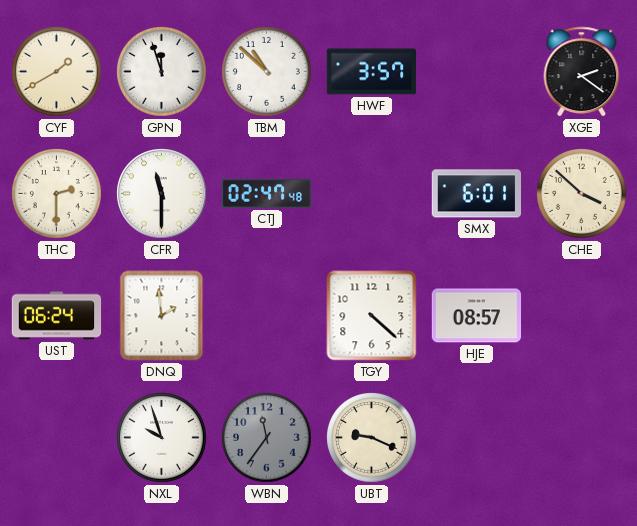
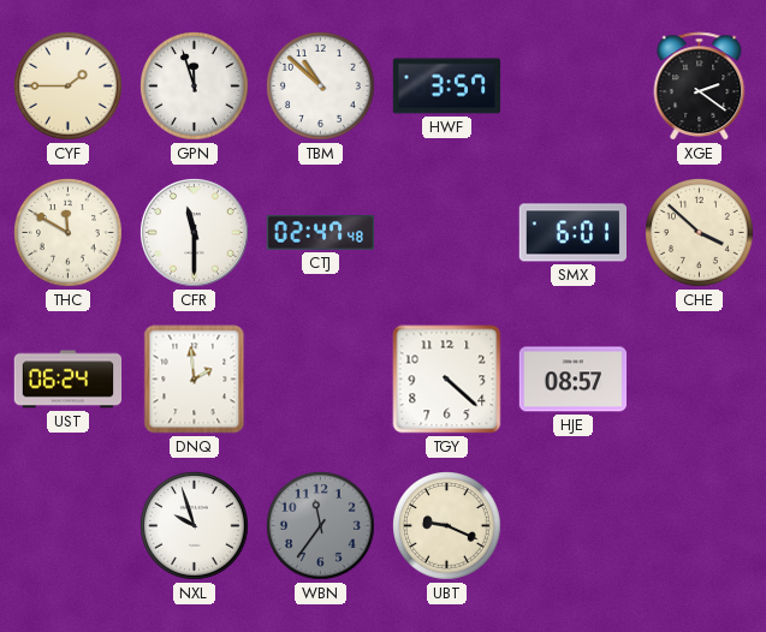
CYF: 1:40 -> 1:45
THC: 2:30 -> 11:50
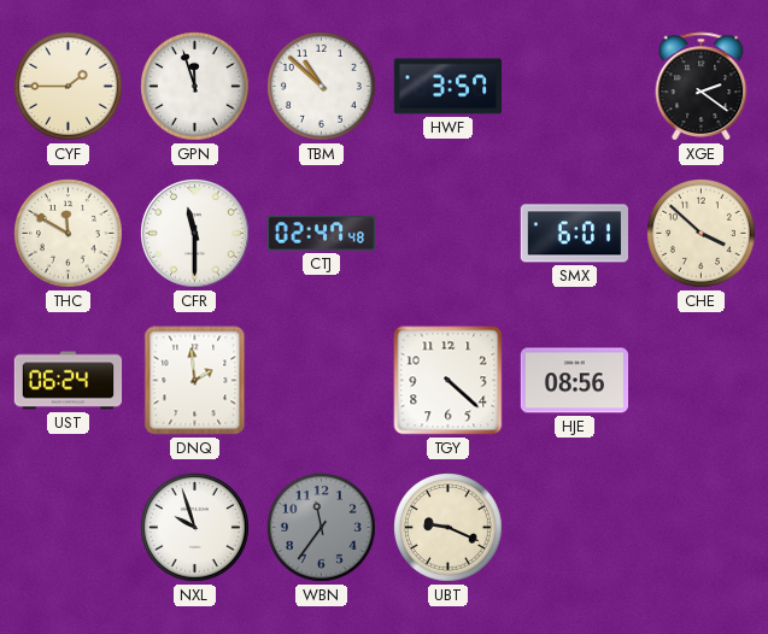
HJE: 08:57 -> 08:56
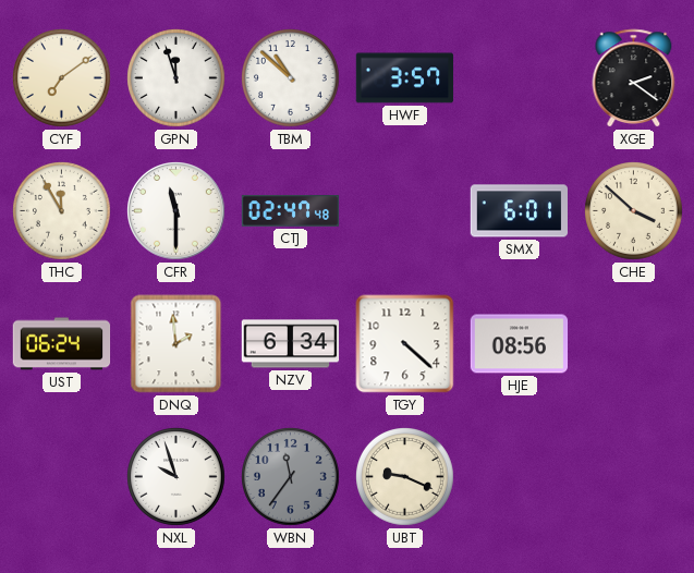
CYF: 1:45 -> 7:09
THC: 11:50 -> 11:55
NZV: none -> 6:34
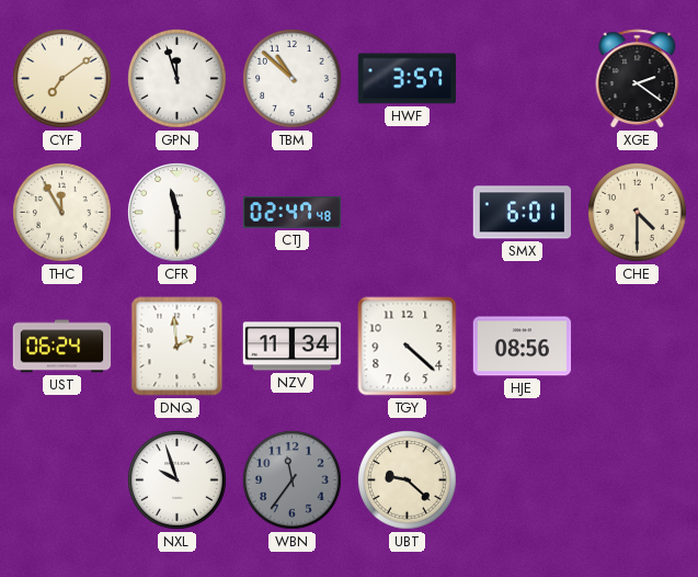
CHE: 3:52 -> 4:30
NZV: 6:34 -> 11:34
UBT: 9:19 -> 9:22
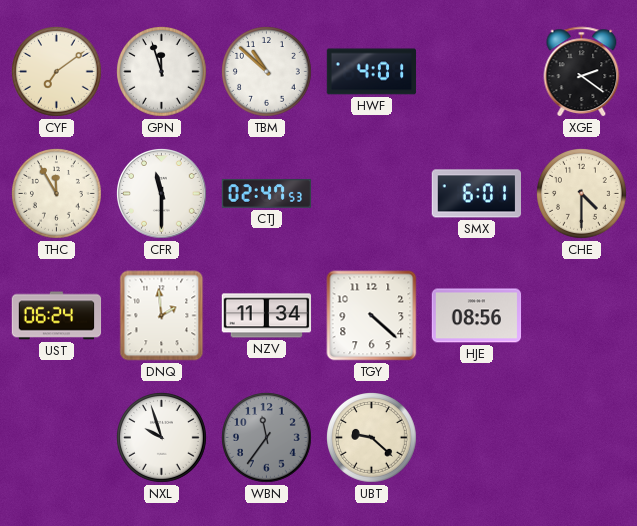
HWF: 3:57 -> 4:01
CTJ: 02:47:48 -> 02:47:53
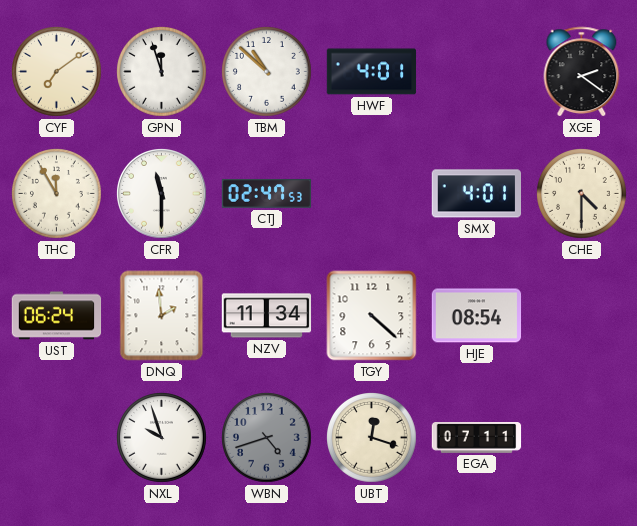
SMX: 6:01 -> 4:01
HJE: 08:56 -> 08:54
WBN: 11:36 -> 4:42
UBT: 9:22 -> 12:18
EGA: none -> 07:11
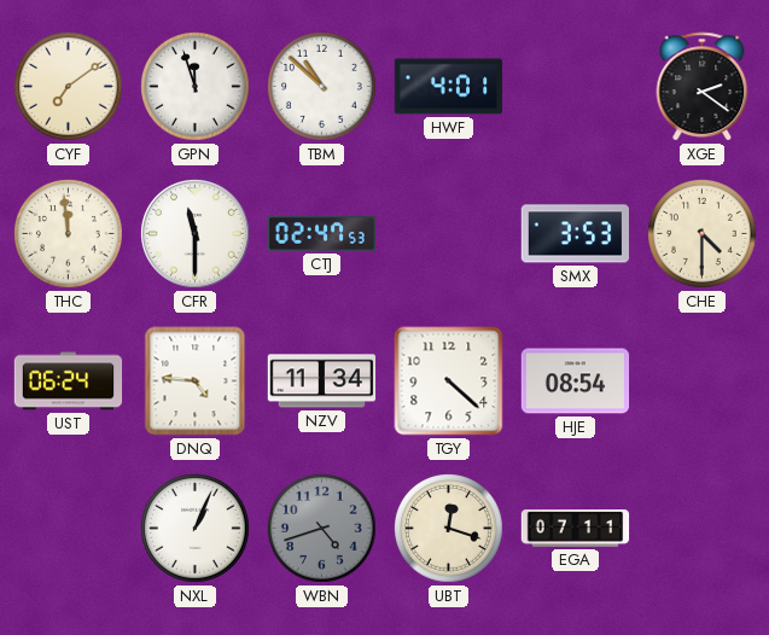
THC: 11:55 -> 11:59
SMX: 4:01 -> 3:53
DNQ: 1:59 -> 4:46
NXL: 9:57 -> 1:04
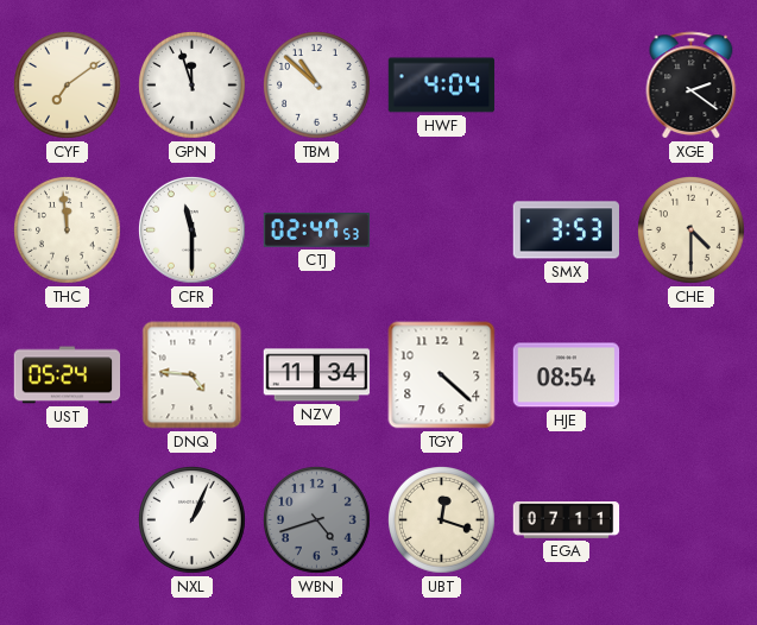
HWF: 4:01 -> 4:04
UST: 06:24 -> 05:24
